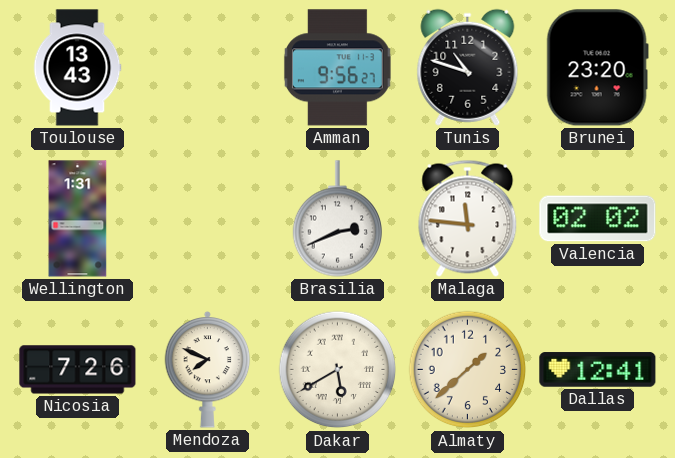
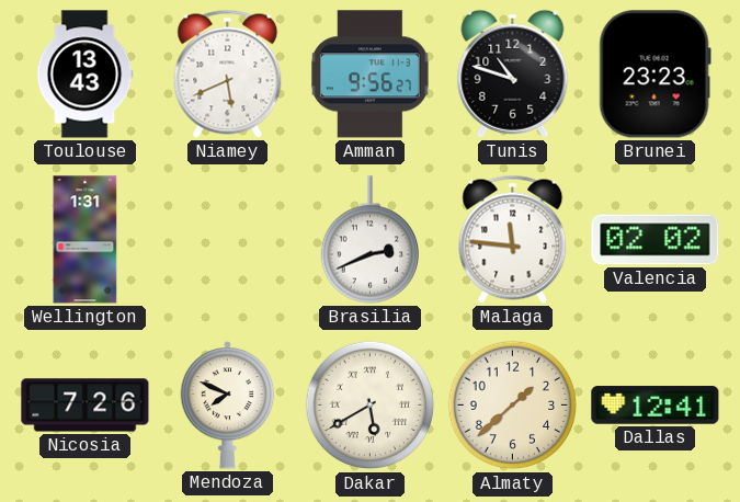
Niamey: none -> 5:41
Brunei: 23:20 -> 23:23
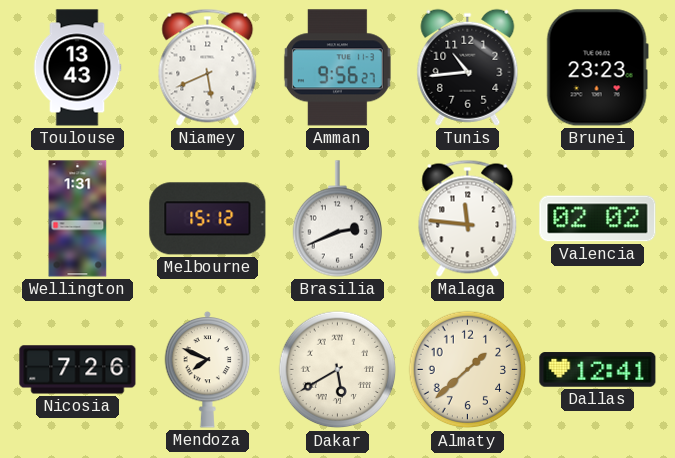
Tunis: 10:48 -> 10:44
Melbourne: none -> 15:12
